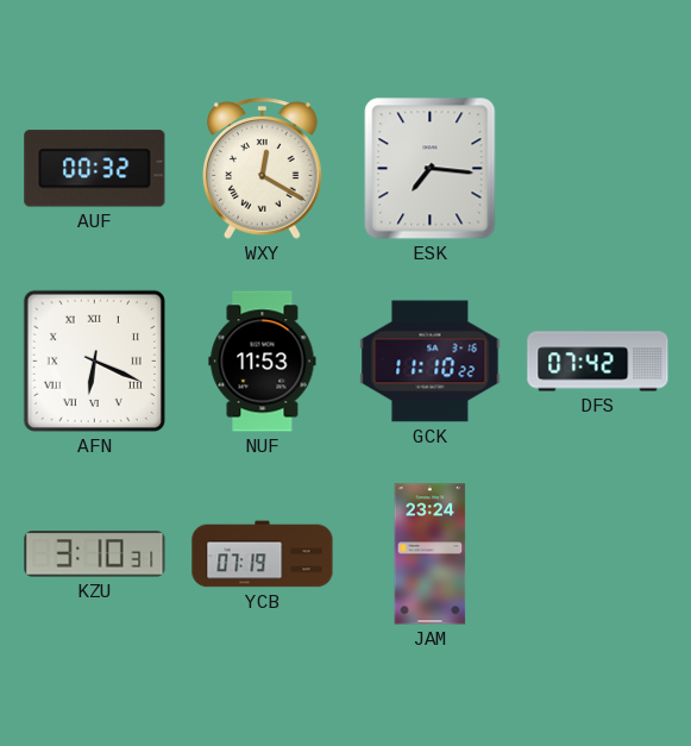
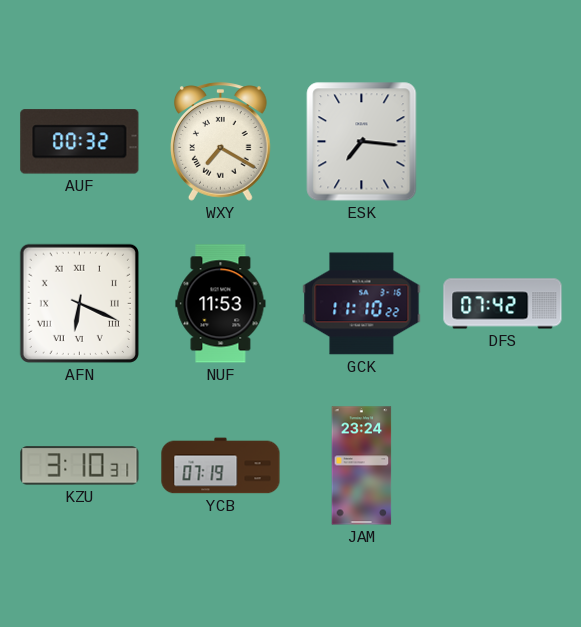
WXY: 12:20 -> 7:20
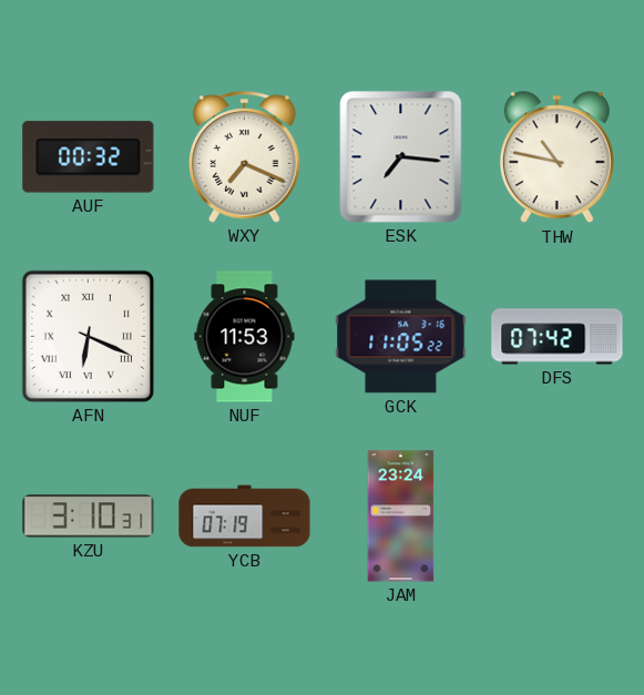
WXY: 7:20 -> 7:19
THW: none -> 10:47
GCK: 11:10 -> 11:05
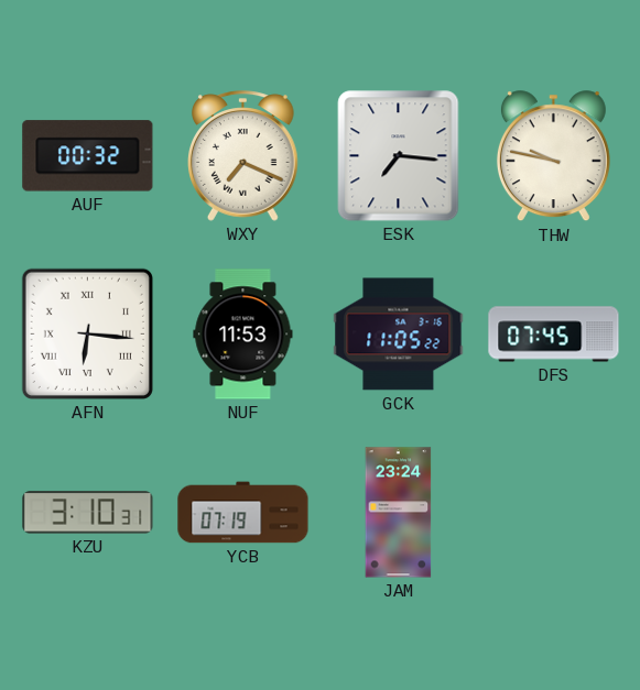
THW: 10:47 -> 9:47
AFN: 6:19 -> 6:16
DFS: 07:42 -> 07:45
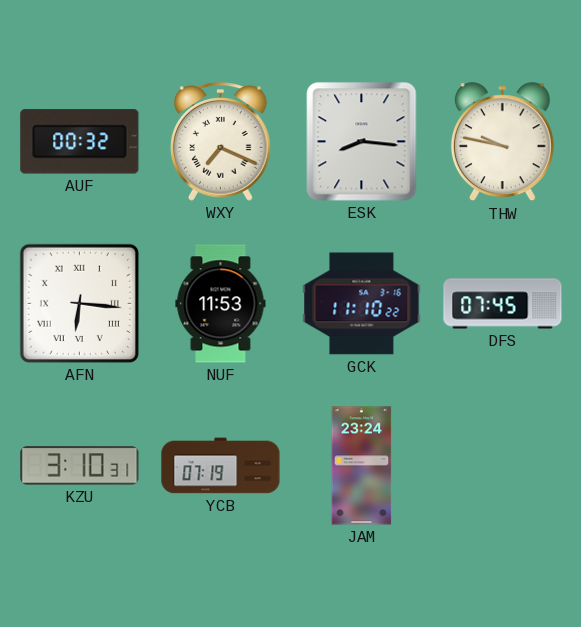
ESK: 7:16 -> 8:16
GCK: 11:05 -> 11:10
